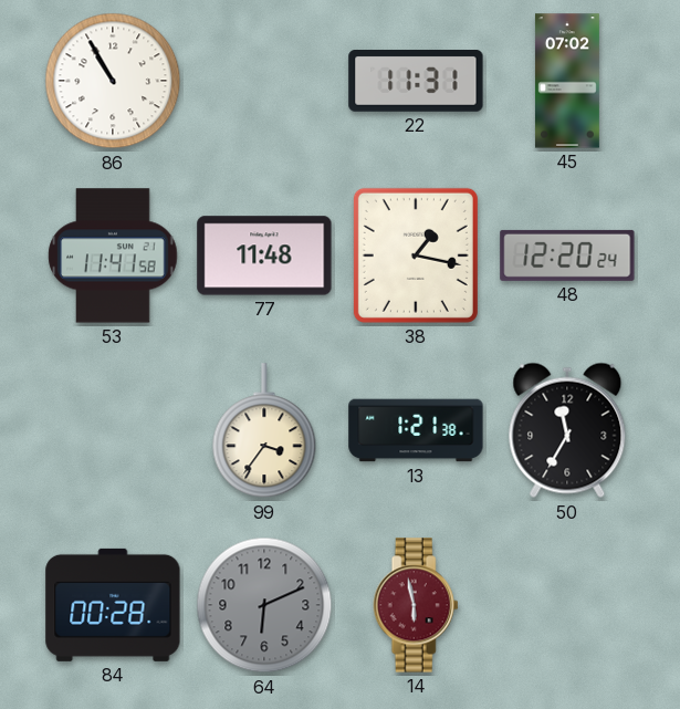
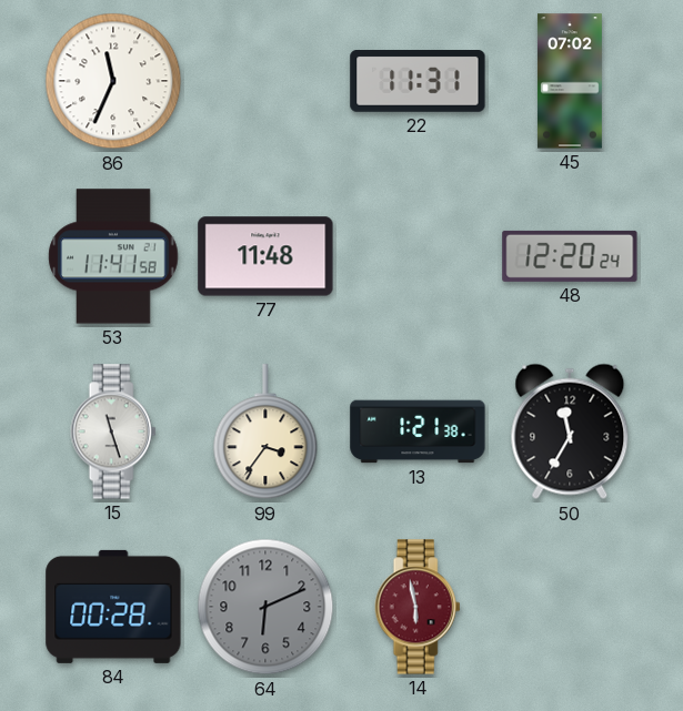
86: 10:55 -> 11:34
38: 1:17 -> none
15: none -> 11:27
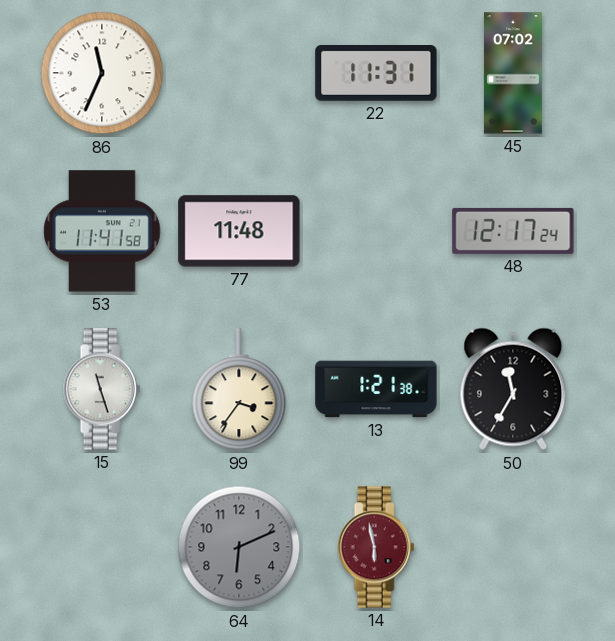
48: 12:20 -> 12:17
84: 00:28 -> none
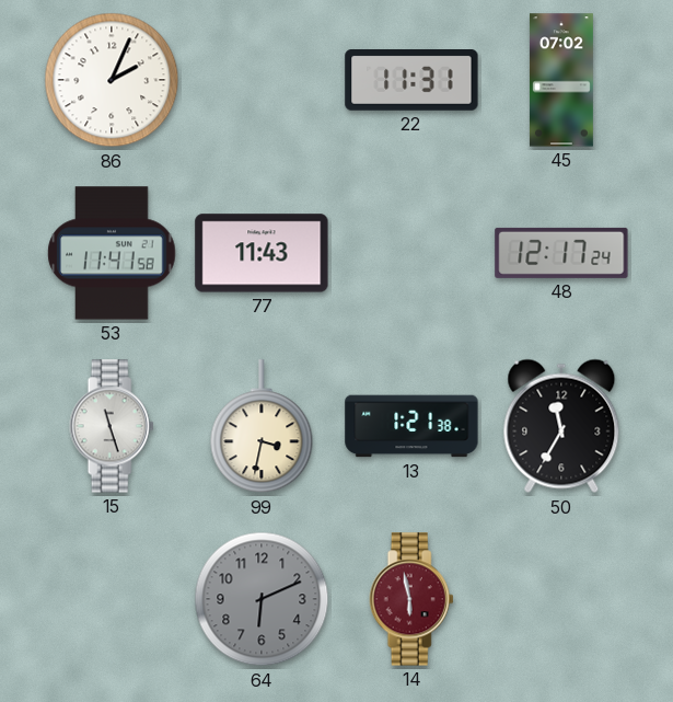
86: 11:34 -> 2:04
77: 11:48 -> 11:43
99: 3:36 -> 3:32
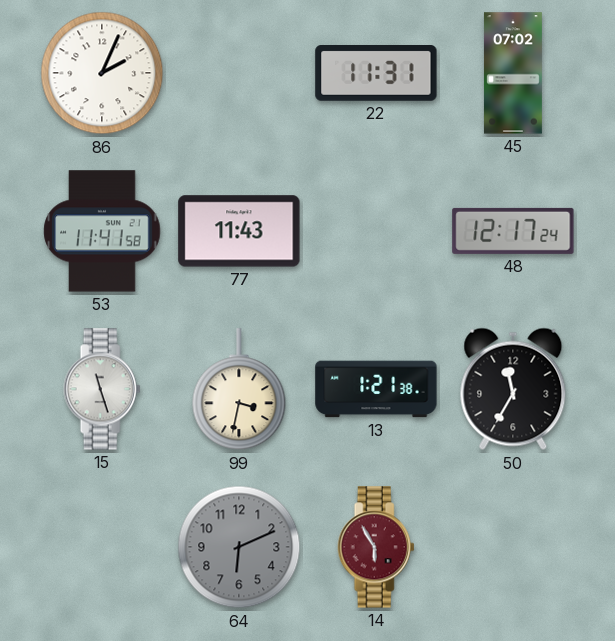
14: 5:58 -> 5:55
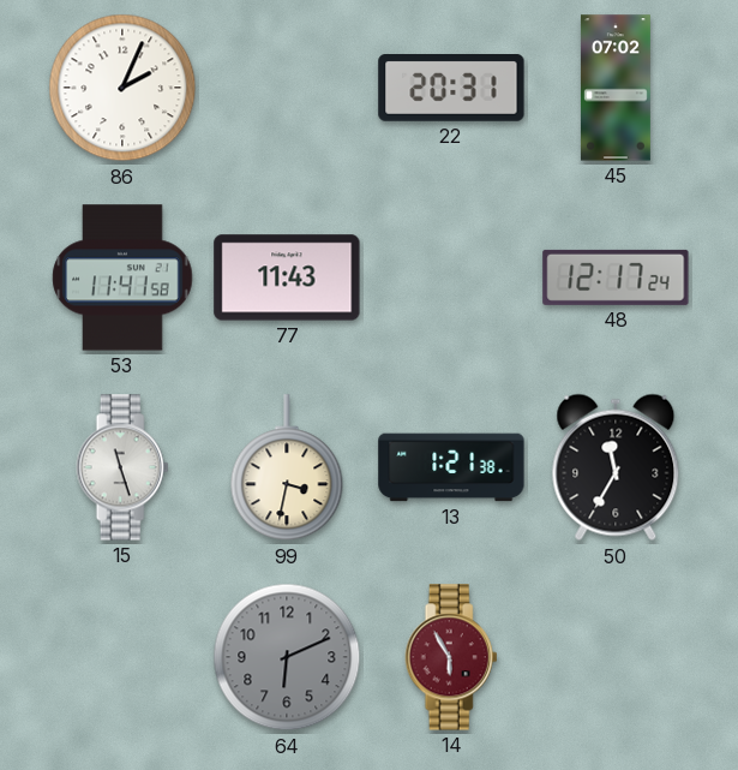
22: 11:31 -> 20:31
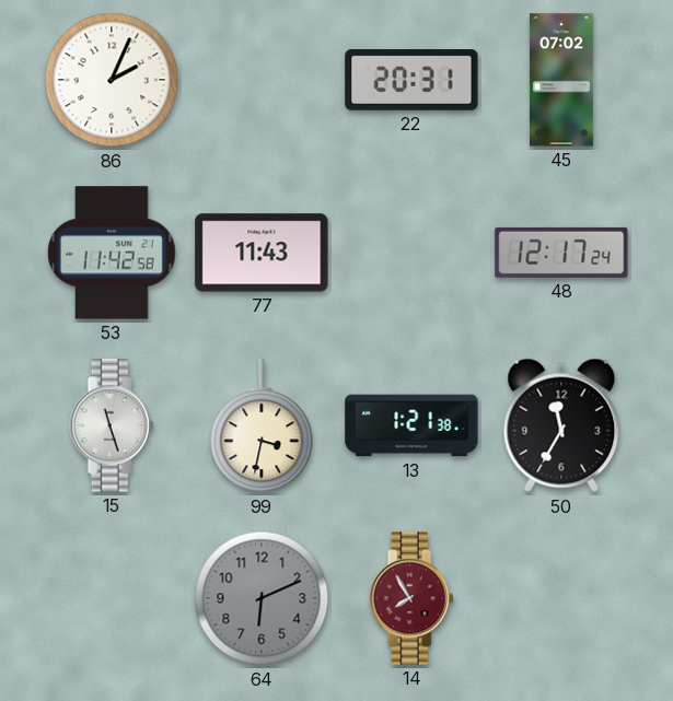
53: 11:41 -> 11:42
14: 5:55 -> 7:55
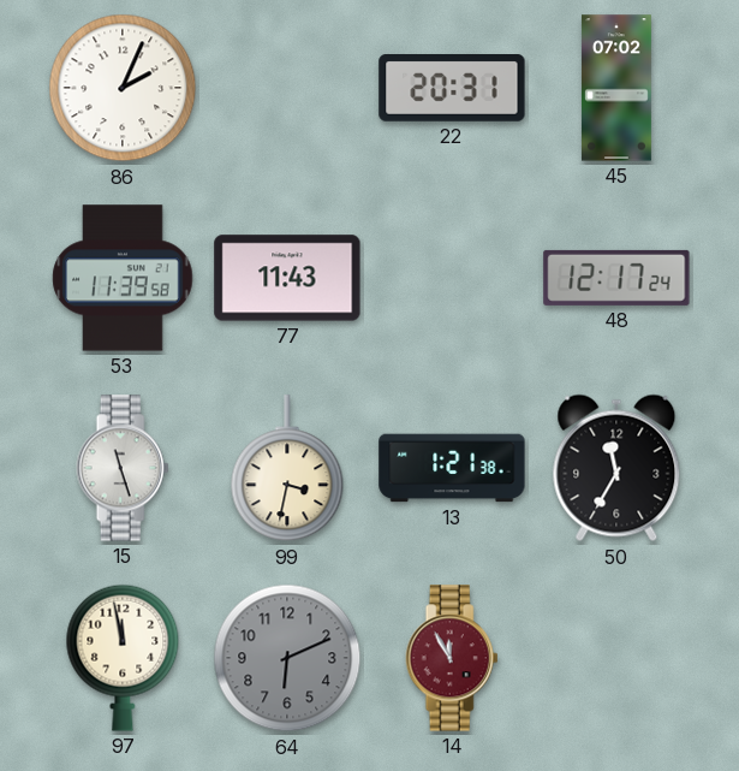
53: 11:42 -> 11:39
97: none -> 11:58
14: 7:55 -> 11:55
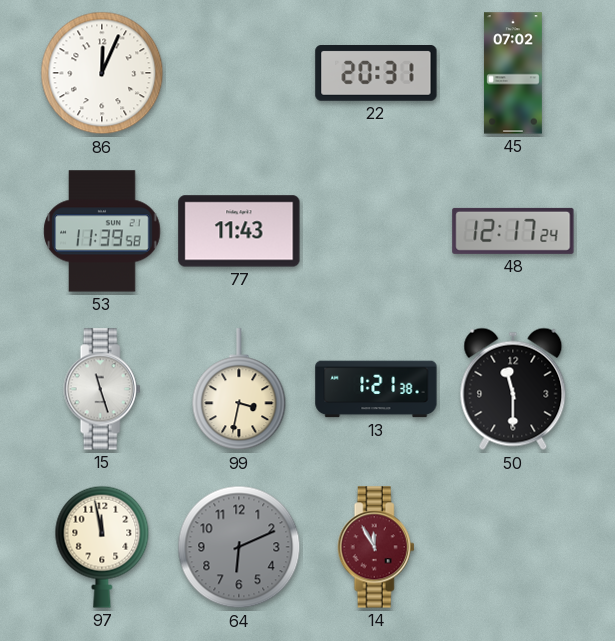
86: 2:04 -> 12:04
50: 11:35 -> 11:30
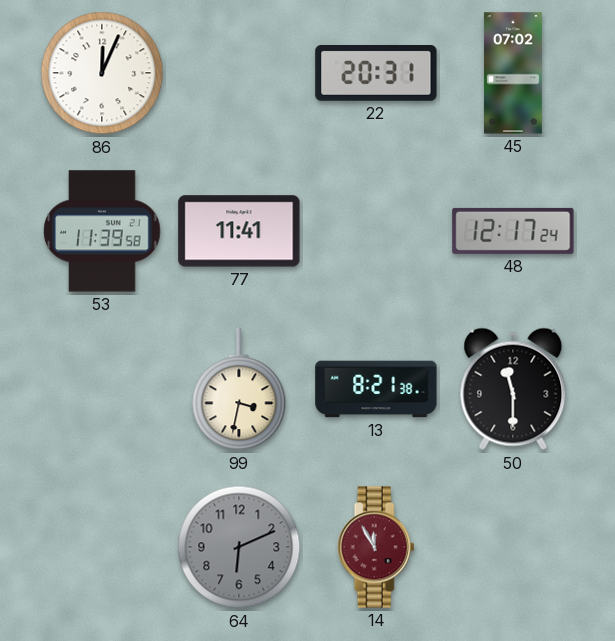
77: 11:43 -> 11:41
15: 11:27 -> none
13: 1:21 -> 8:21
97: 11:58 -> none
